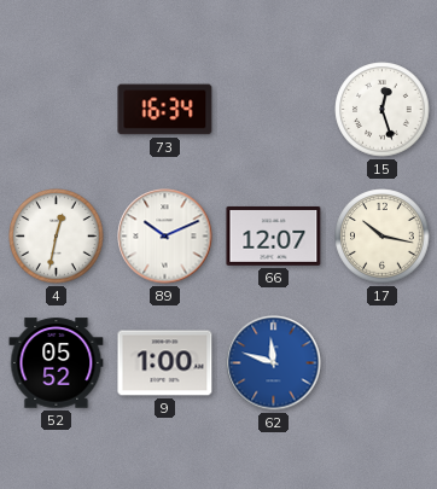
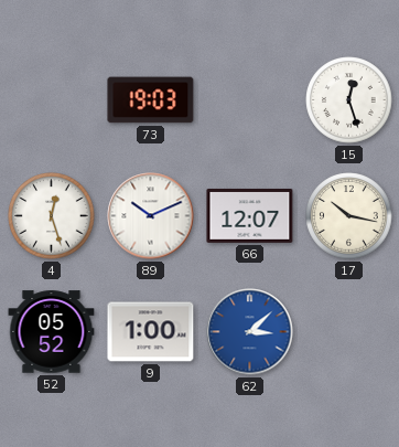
73: 16:34 -> 19:03
4: 12:32 -> 12:27
62: 11:48 -> 3:08
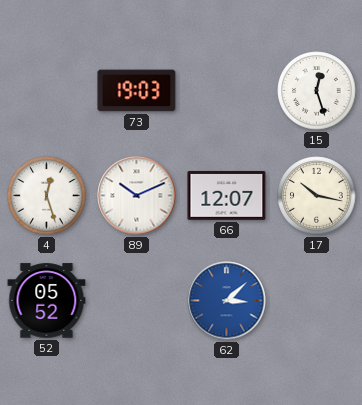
9: 1:00 -> none
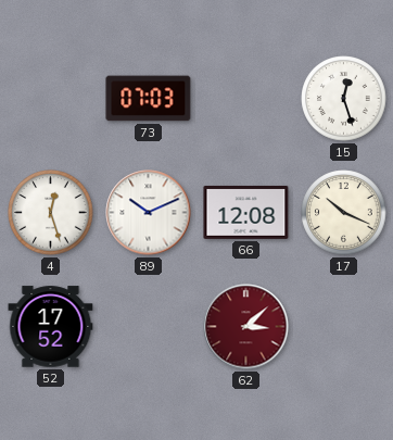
73: 19:03 -> 07:03
66: 12:07 -> 12:08
17: 10:17 -> 10:19
52: 05:52 -> 17:52
62 dial: blue -> burgundy
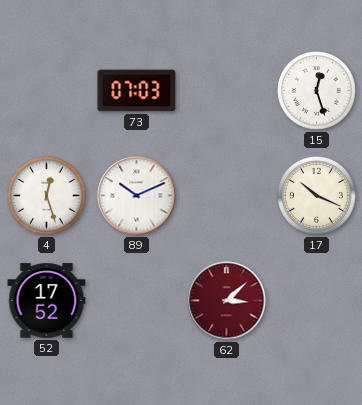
66: 12:08 -> none
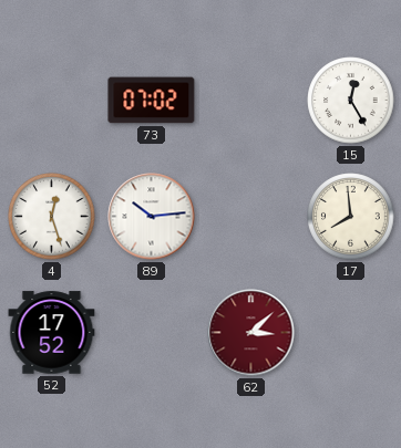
73: 07:03 -> 07:02
15: 12:27 -> 12:25
89: 10:11 -> 10:14
17: 10:19 -> 7:59
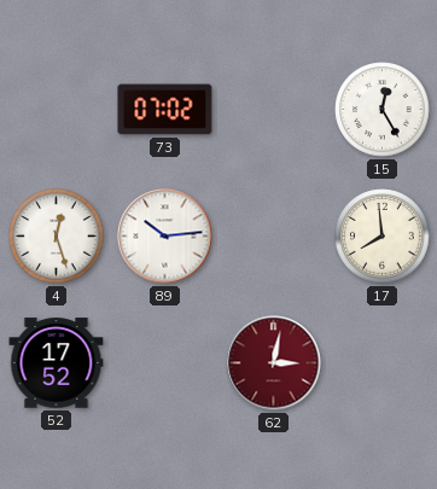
62: 3:08 -> 3:02
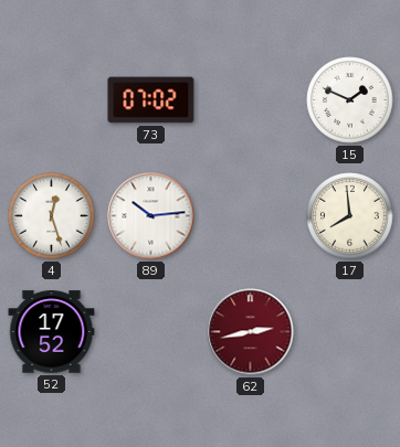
15: 12:25 -> 1:49
62: 3:02 -> 2:43
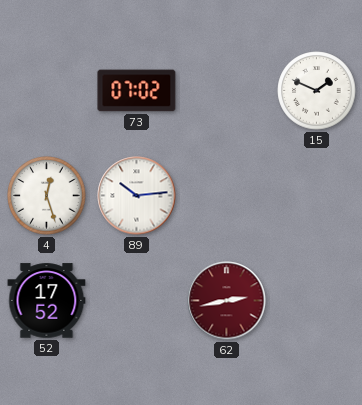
17: 7:59 -> none
